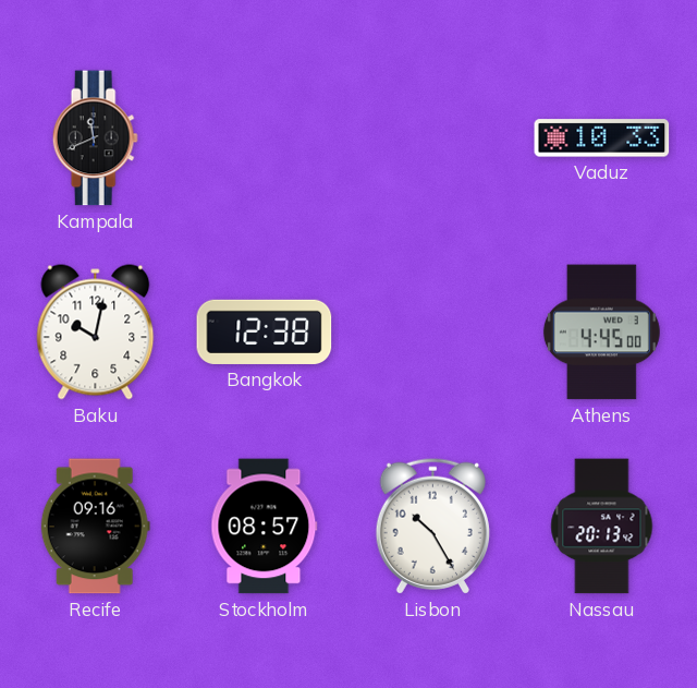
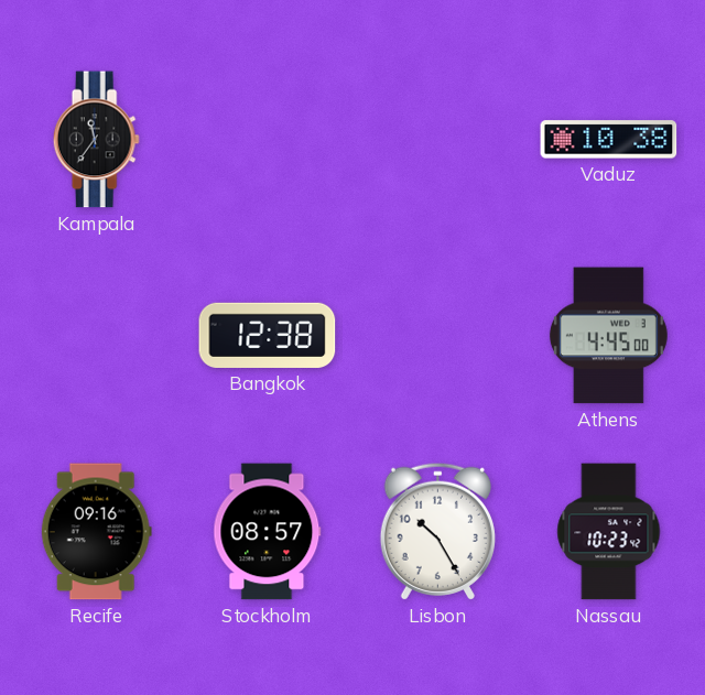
Kampala: 11:41 -> 11:36
Vaduz: 10:33 -> 10:38
Baku: 10:02 -> none
Nassau: 20:13 -> 10:23
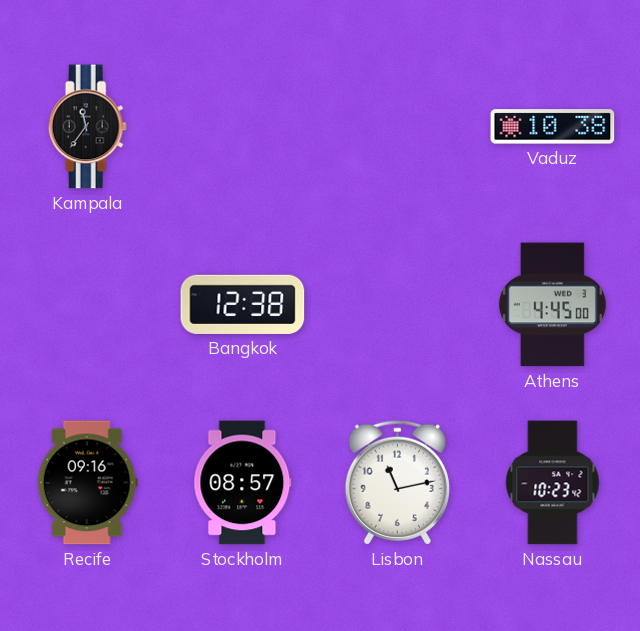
Lisbon: 10:25 -> 11:13
